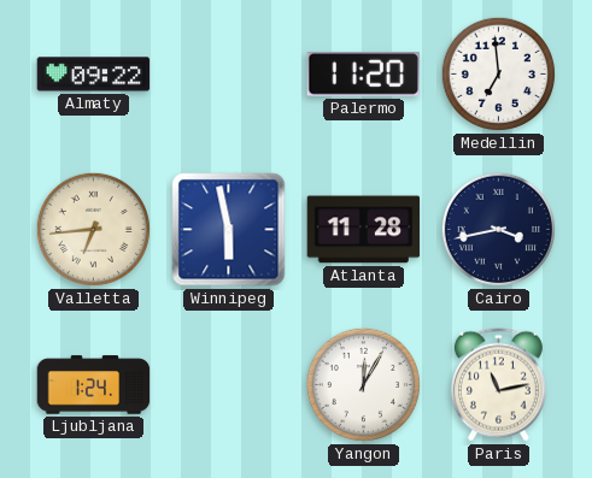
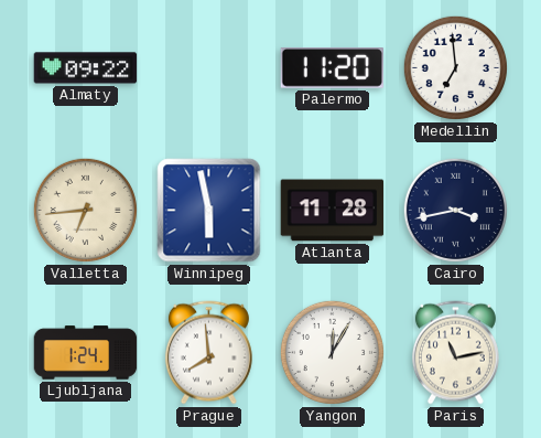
Prague: none -> 7:59
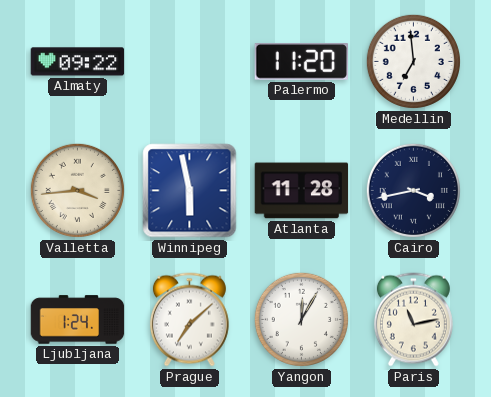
Valletta: 6:44 -> 3:44
Prague: 7:59 -> 7:08
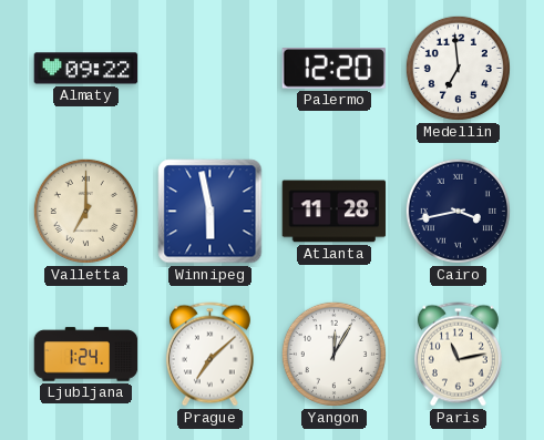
Palermo: 11:20 -> 12:20
Valletta: 3:44 -> 7:00
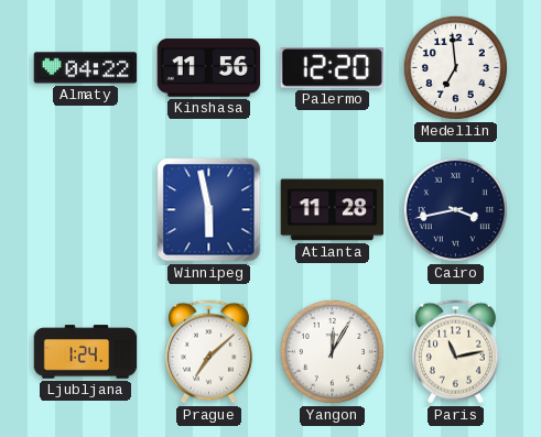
Almaty: 09:22 -> 04:22
Kinshasa: none -> 11:56
Valletta: 7:00 -> none
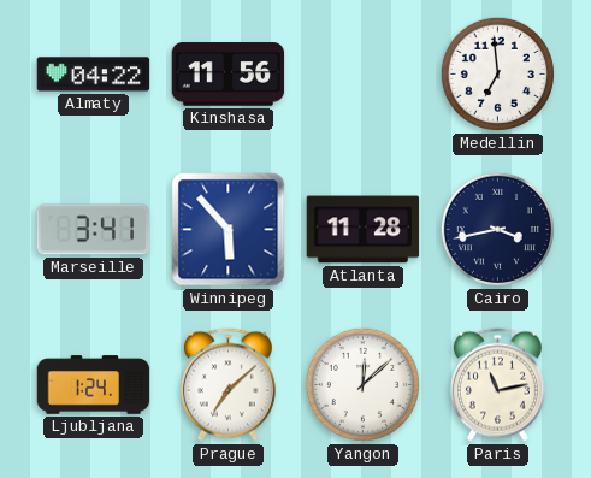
Palermo: 12:20 -> none
Marseille: none -> 3:41
Winnipeg: 5:58 -> 5:53
Yangon: 12:05 -> 12:08
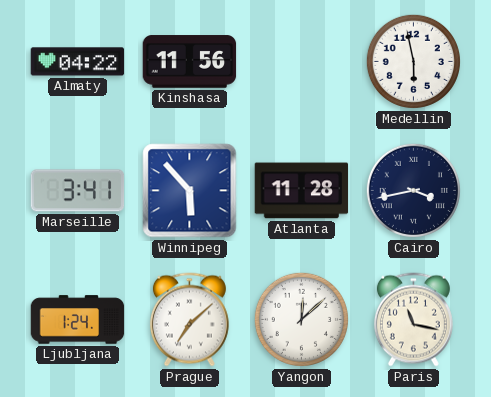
Medellin: 6:59 -> 5:58
Paris: 11:13 -> 11:17
